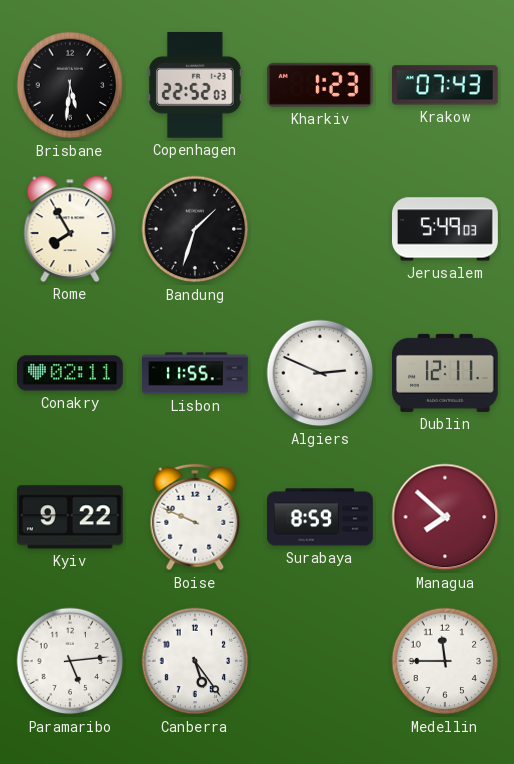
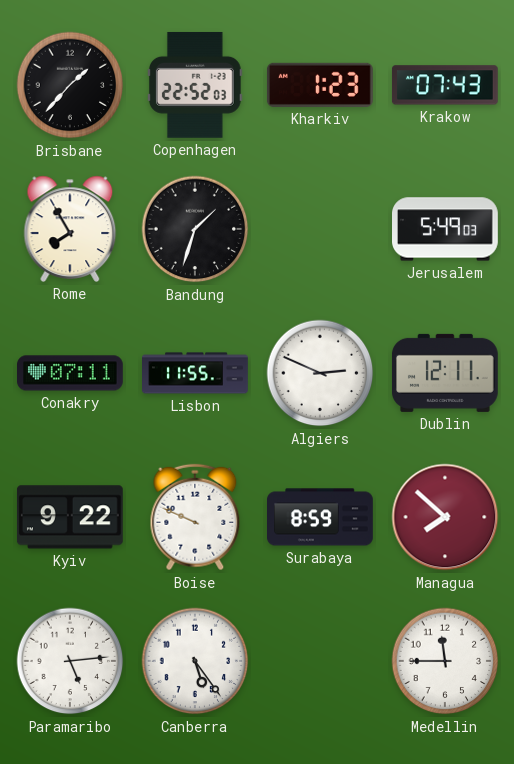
Brisbane: 5:31 -> 1:37
Conakry: 02:11 -> 07:11
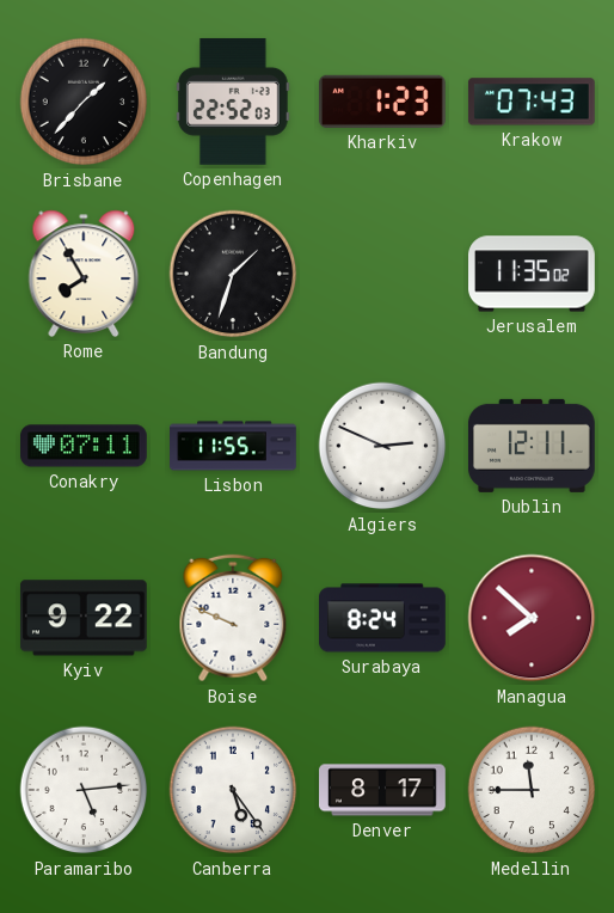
Jerusalem: 5:49 -> 11:35
Surabaya: 8:59 -> 8:24
Denver: none -> 8:17
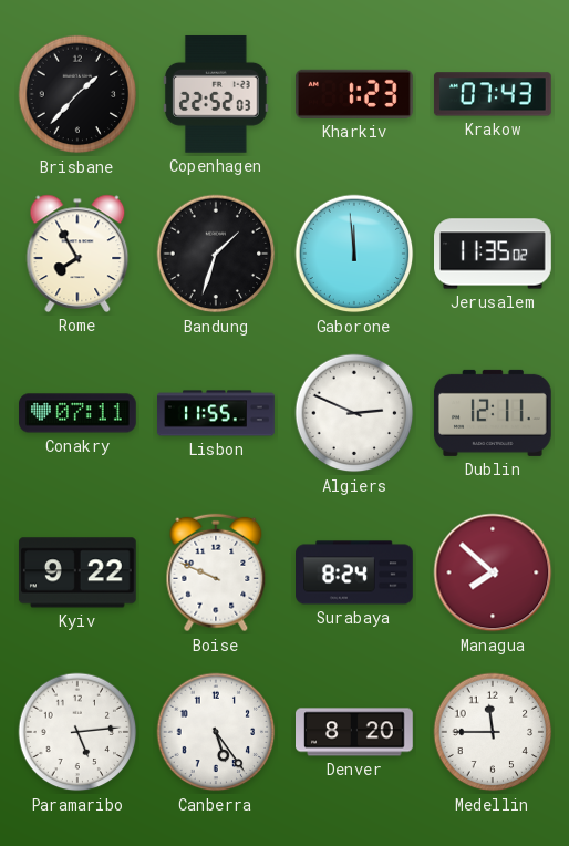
Gaborone: none -> 11:59
Denver: 8:17 -> 8:20
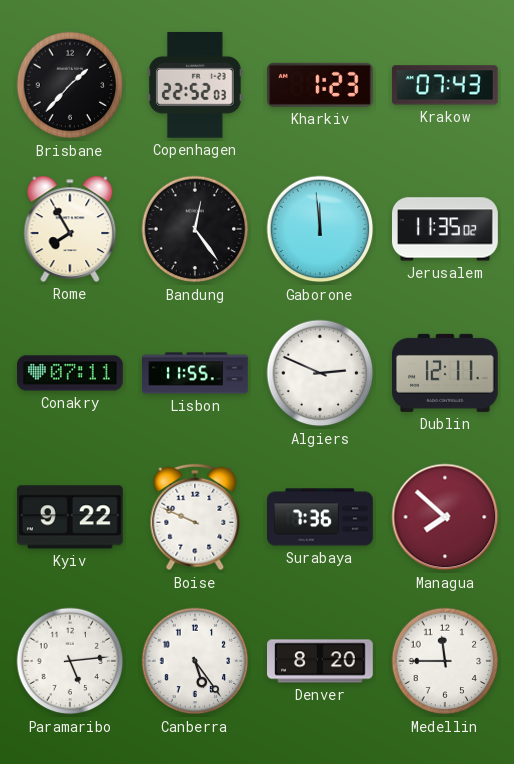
Bandung: 1:33 -> 12:24
Surabaya: 8:24 -> 7:36
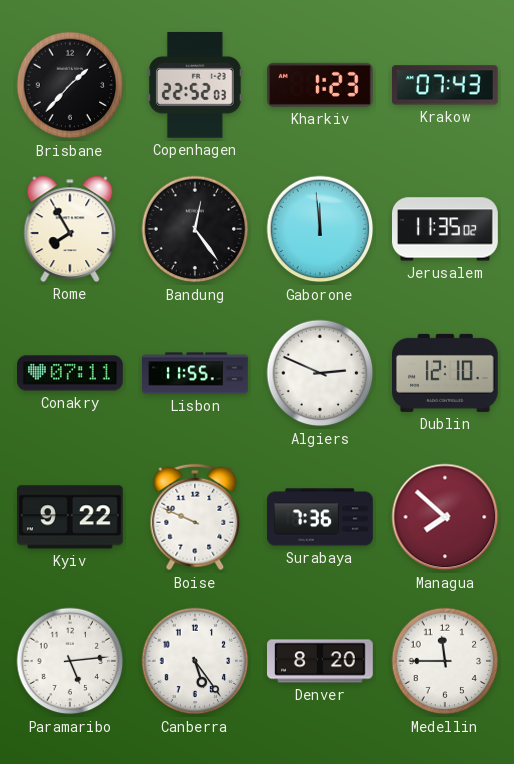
Dublin: 12:11 -> 12:10
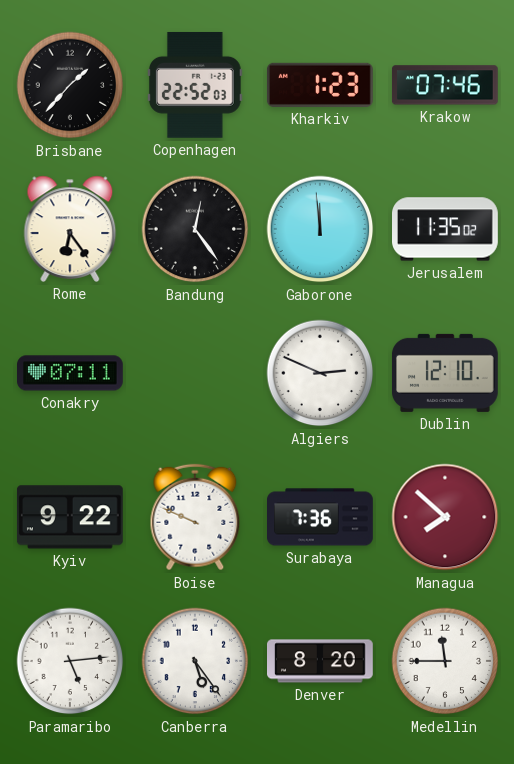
Krakow: 07:43 -> 07:46
Rome: 7:55 -> 6:24
Lisbon: 11:55 -> none
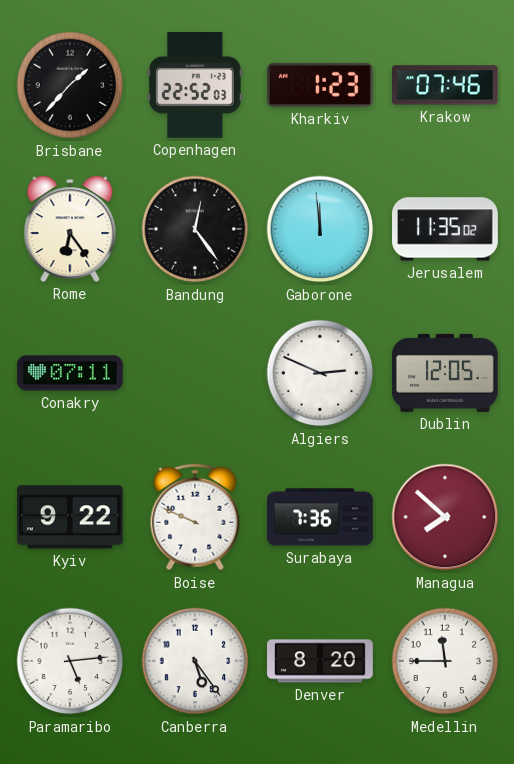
Dublin: 12:10 -> 12:05
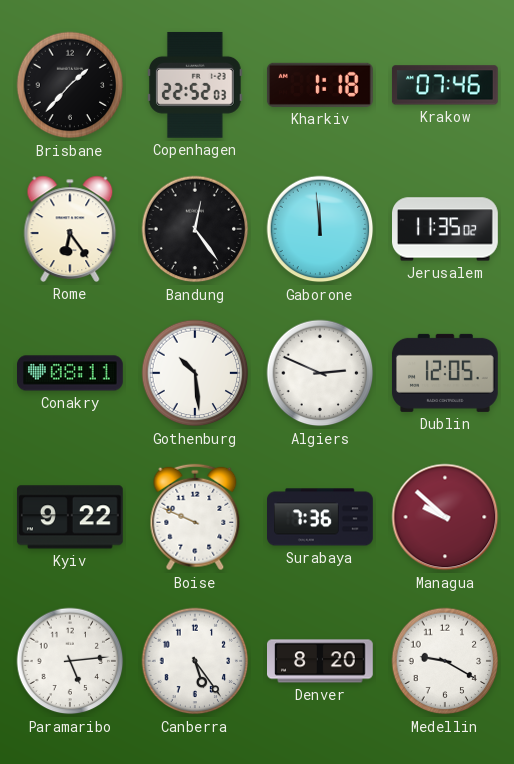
Kharkiv: 1:23 -> 1:18
Conakry: 07:11 -> 08:11
Gothenburg: none -> 10:29
Managua: 7:52 -> 9:52
Medellin: 11:45 -> 9:20
